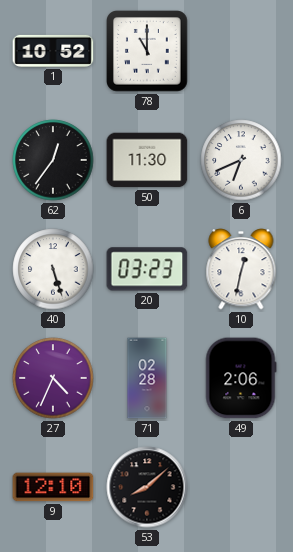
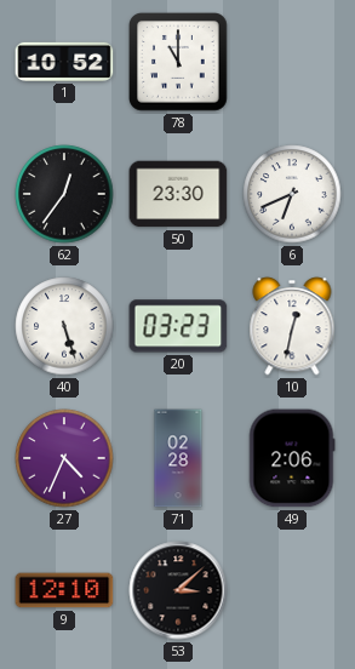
50: 11:30 -> 23:30
53: 8:08 -> 3:08
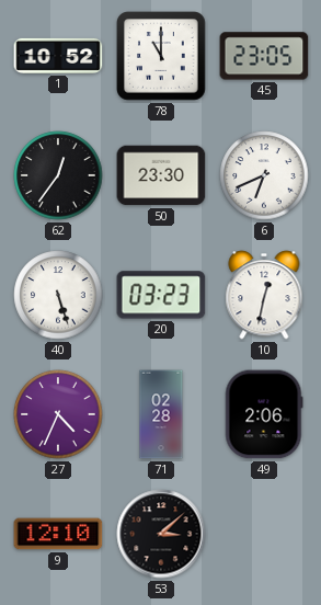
45: none -> 23:05
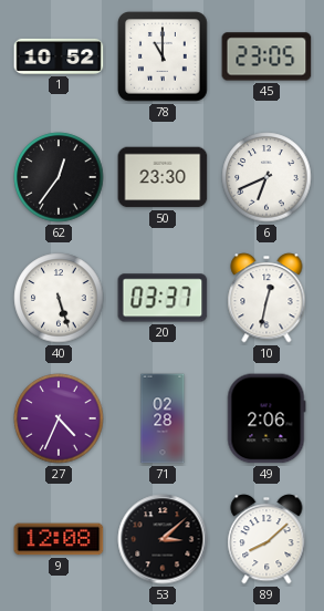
20: 03:23 -> 03:37
9: 12:10 -> 12:08
89: none -> 8:08
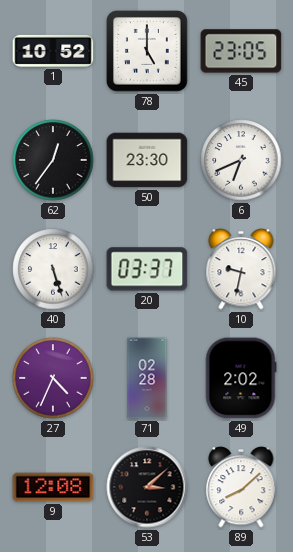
78: 11:00 -> 5:00
10: 12:32 -> 9:32
49: 2:06 -> 2:02
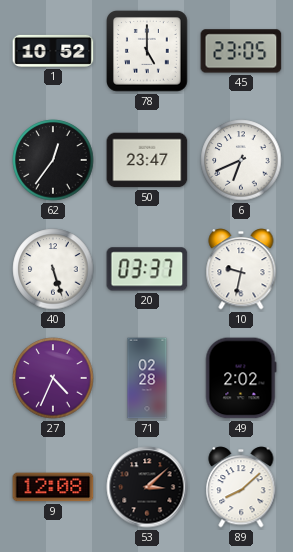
50: 23:30 -> 23:47
